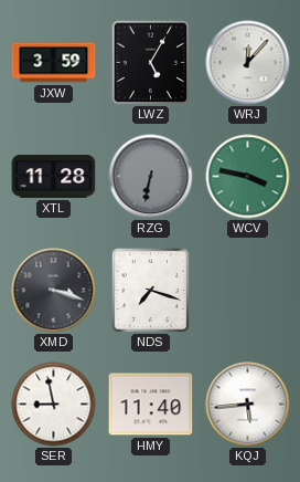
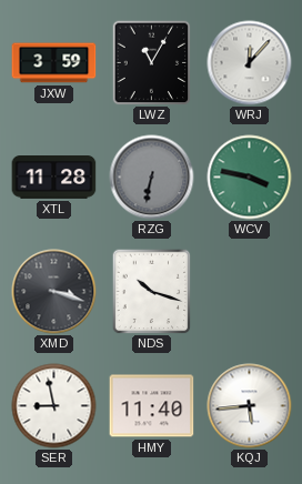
LWZ: 5:05 -> 11:05
NDS: 7:18 -> 10:18
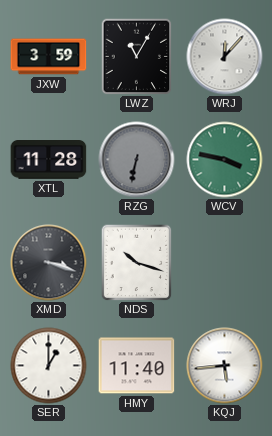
SER: 8:58 -> 1:00
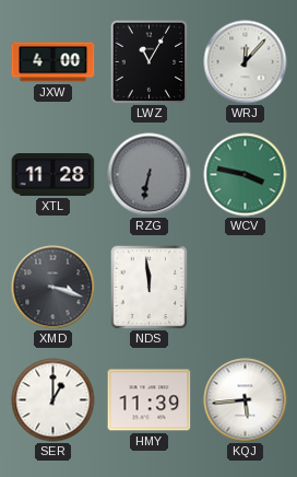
JXW: 3:59 -> 4:00
NDS: 10:18 -> 11:59
HMY: 11:40 -> 11:39
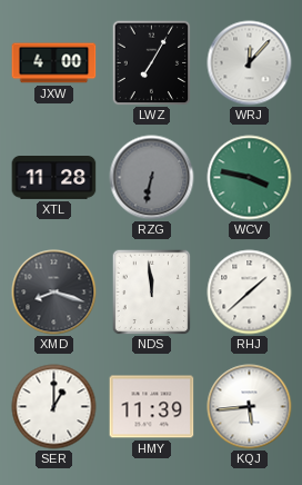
LWZ: 11:05 -> 7:05
XMD: 3:18 -> 8:18
RHJ: none -> 1:38
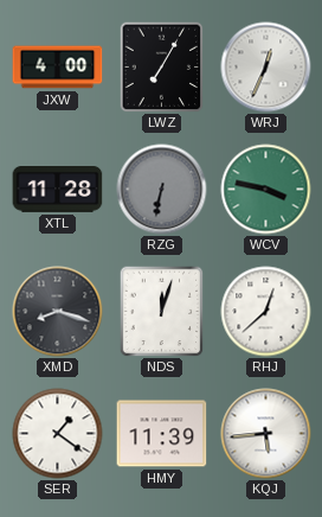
WRJ: 12:07 -> 12:34
NDS: 11:59 -> 12:03
RHJ: 1:38 -> 12:38
SER: 1:00 -> 1:21
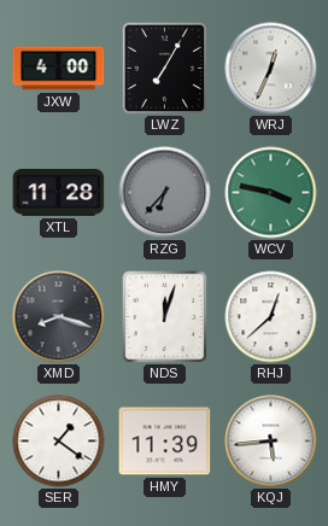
RZG: 6:32 -> 6:37
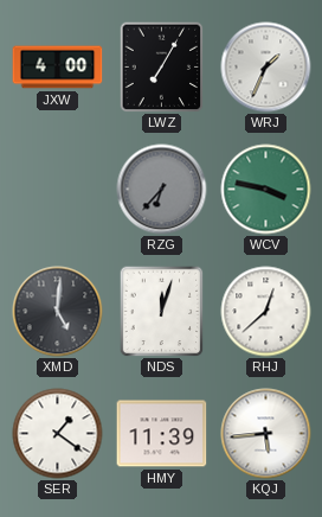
WRJ: 12:34 -> 1:34
XTL: 11:28 -> none
XMD: 8:18 -> 5:01
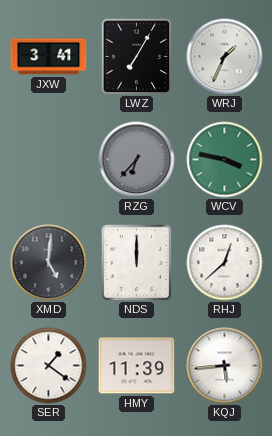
JXW: 4:00 -> 3:41
NDS: 12:03 -> 12:00
